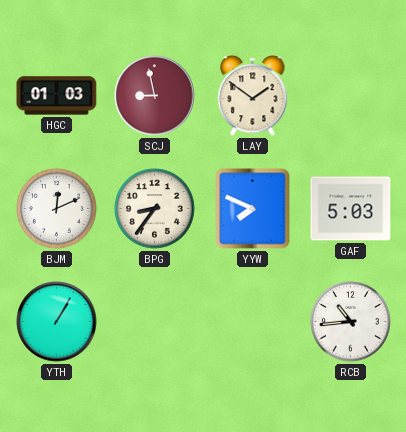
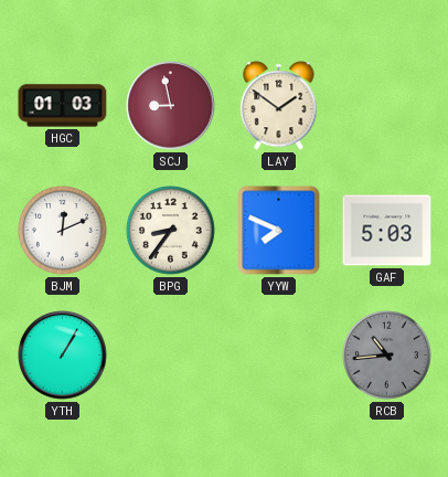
RCB dial: white -> grey
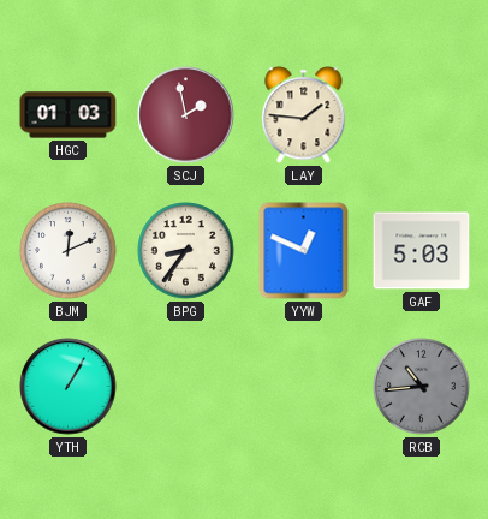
SCJ: 8:58 -> 1:58
LAY: 1:51 -> 1:46
YYW: 7:49 -> 12:49
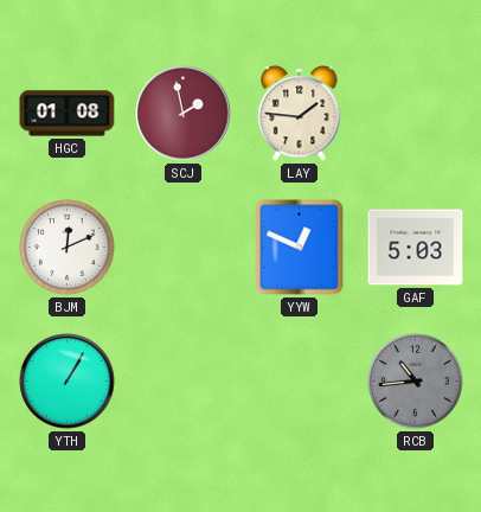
HGC: 01:03 -> 01:08
BPG: 8:36 -> none
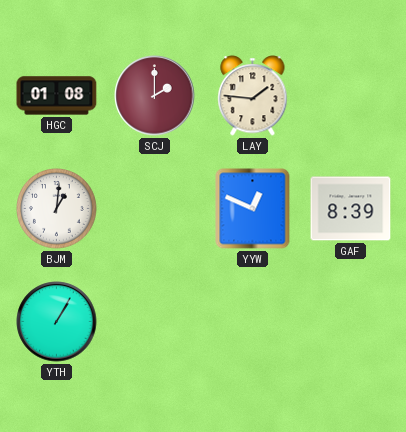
SCJ: 1:58 -> 2:00
BJM: 12:11 -> 1:01
GAF: 5:03 -> 8:39
RCB: 10:44 -> none
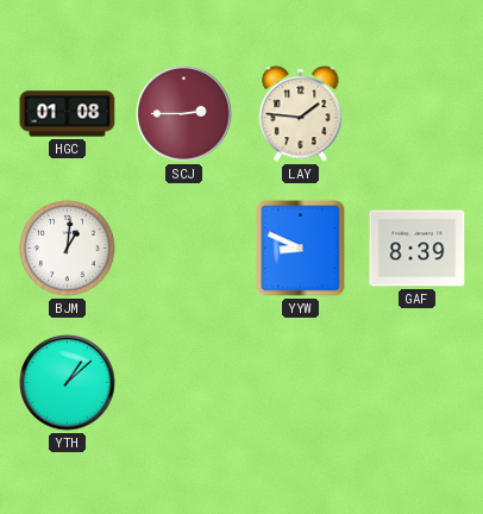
SCJ: 2:00 -> 2:45
YYW: 12:49 -> 8:49
YTH: 1:05 -> 1:08
